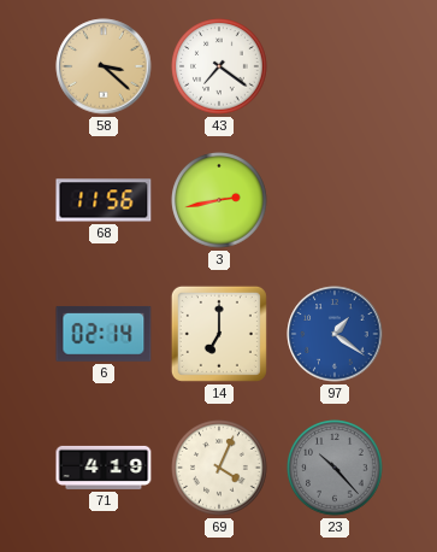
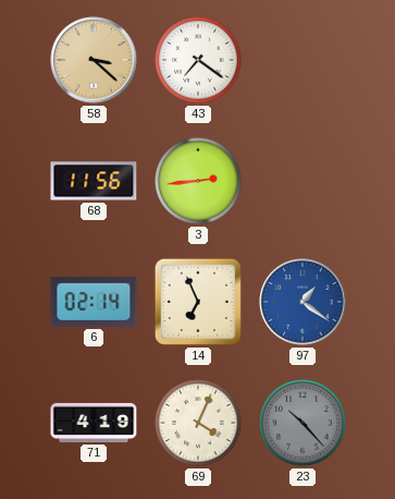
3: 2:43 -> 2:44
14: 7:00 -> 6:56
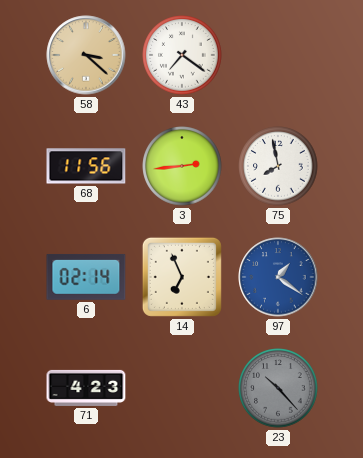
75: none -> 7:58
71: 4:19 -> 4:23
69: 4:04 -> none
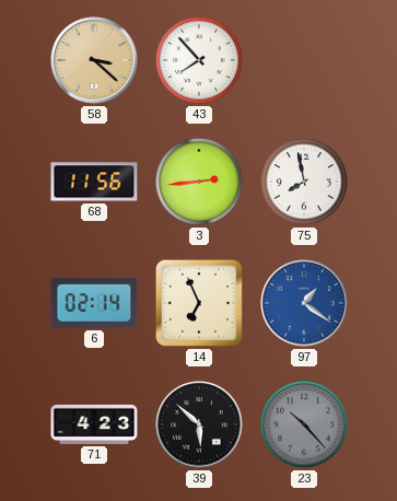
43: 7:21 -> 7:53
39: none -> 5:52
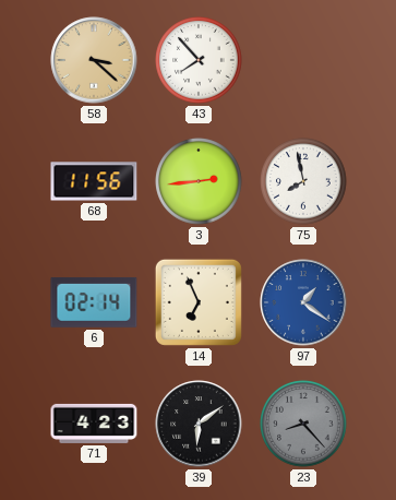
39: 5:52 -> 6:09
23: 10:23 -> 8:23
